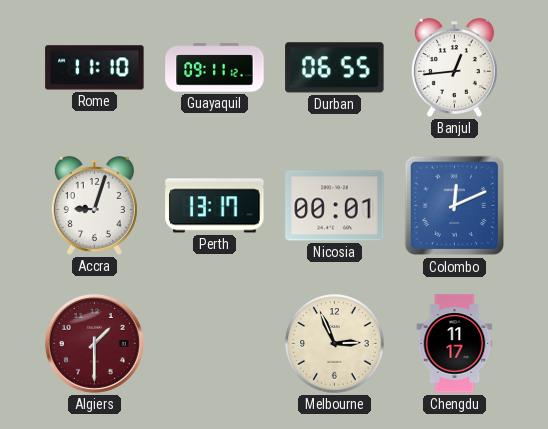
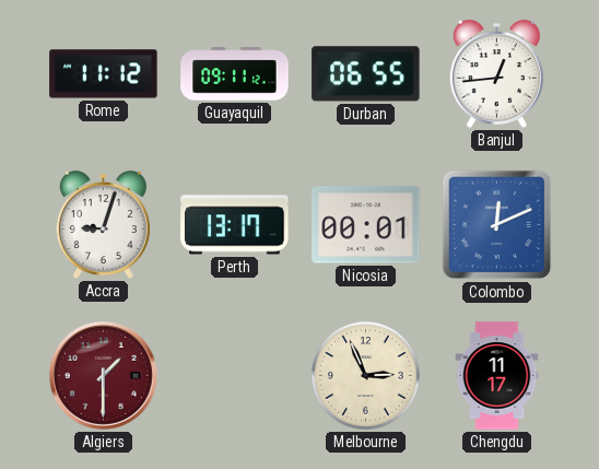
Rome: 11:10 -> 11:12
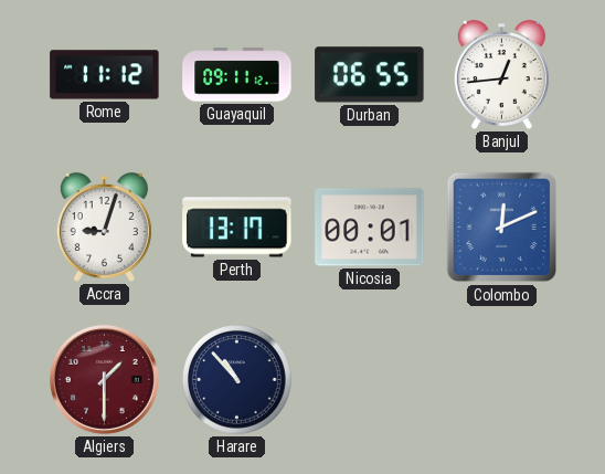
Harare: none -> 10:53
Melbourne: 2:56 -> none
Chengdu: 11:17 -> none
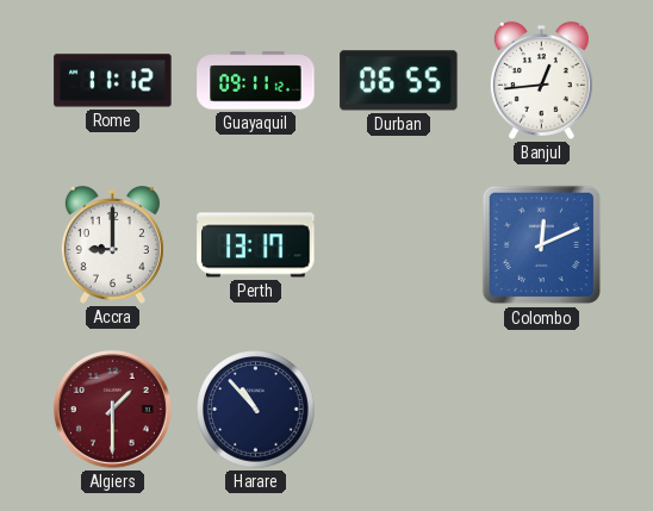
Accra: 9:03 -> 9:00
Nicosia: 00:01 -> none
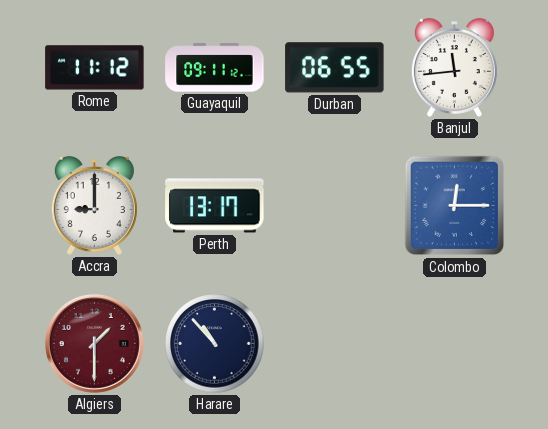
Banjul: 12:44 -> 11:44
Colombo: 12:11 -> 12:15
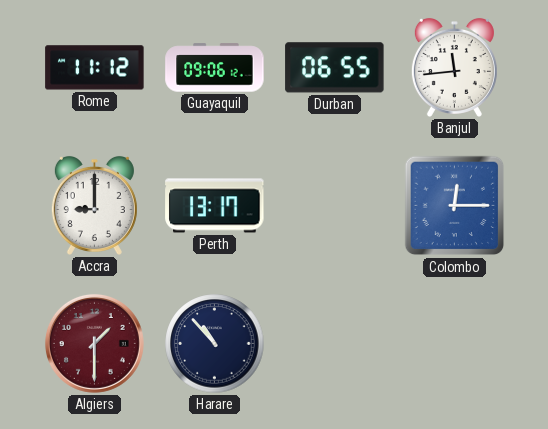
Guayaquil: 09:11 -> 09:06
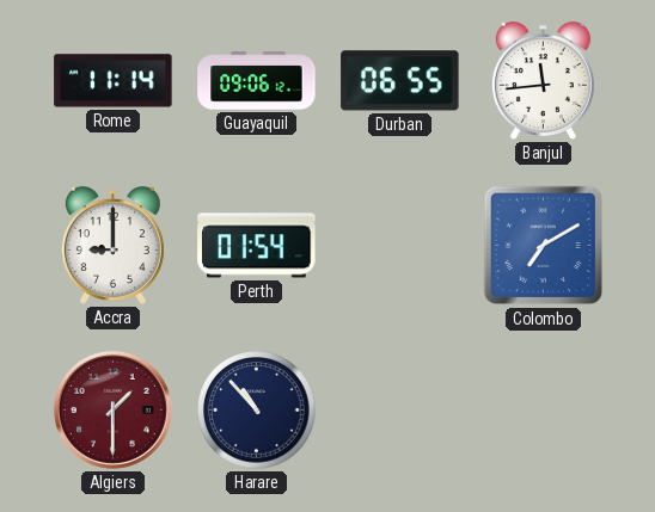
Rome: 11:12 -> 11:14
Perth: 13:17 -> 01:54
Colombo: 12:15 -> 7:10
